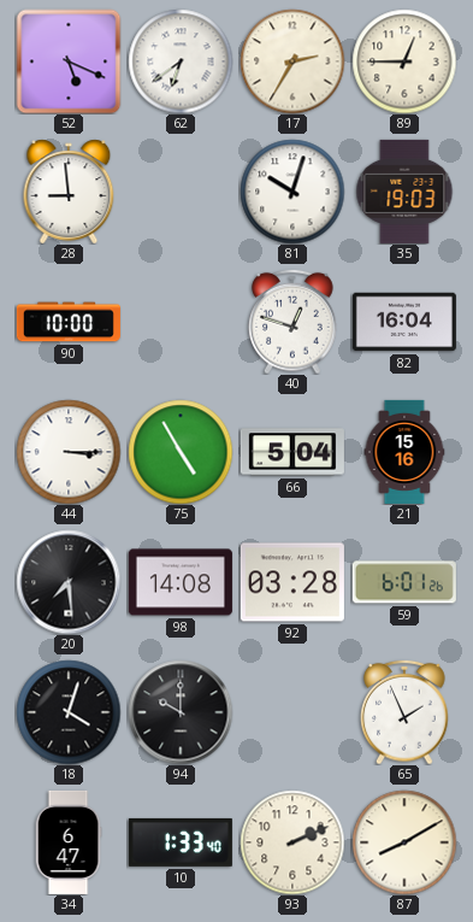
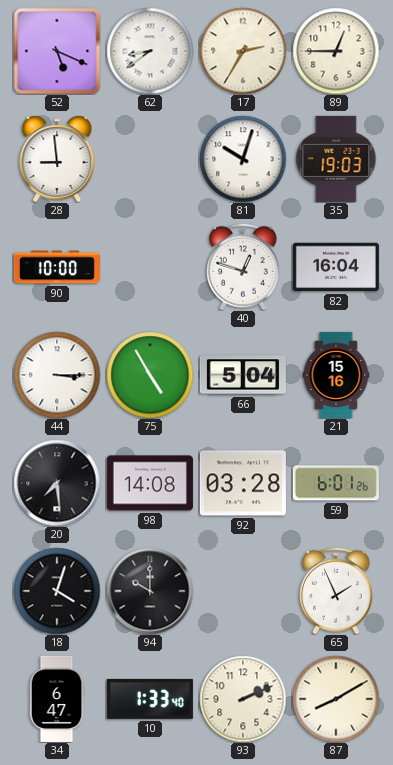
62: 6:39 -> 8:39
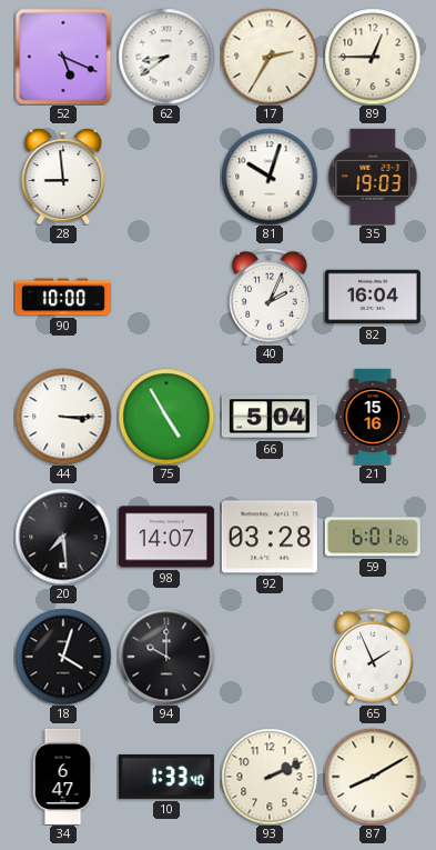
40: 12:48 -> 2:04
98: 14:08 -> 14:07
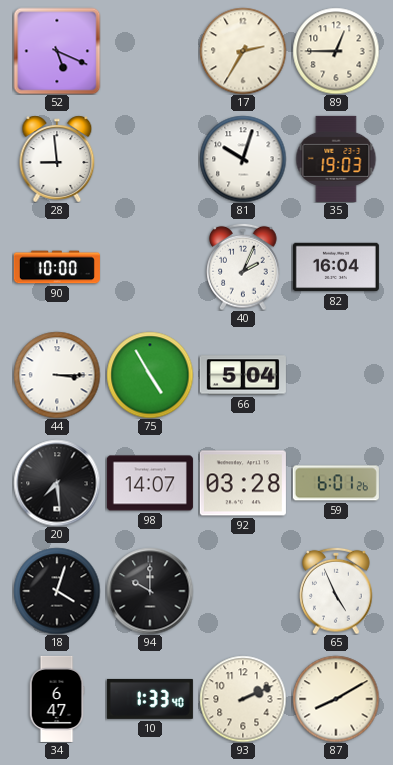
62: 8:39 -> none
21: 15:16 -> none
65: 1:56 -> 4:56
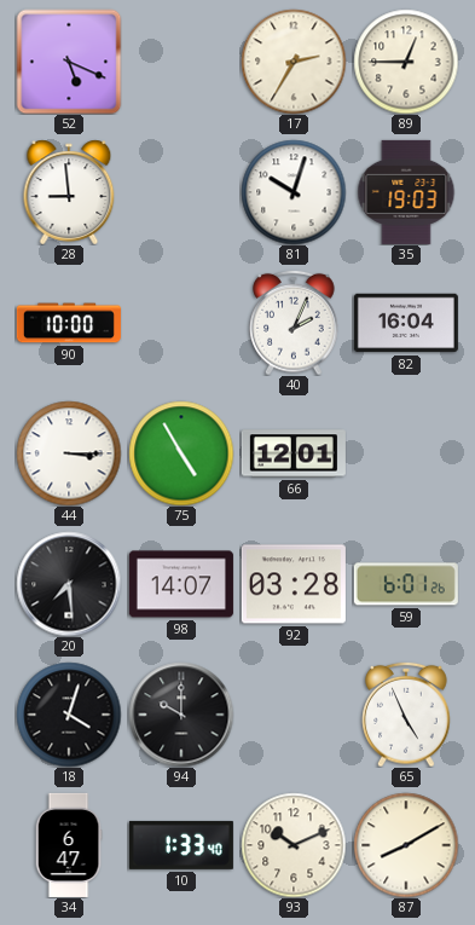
66: 5:04 -> 12:01
93: 2:11 -> 10:11
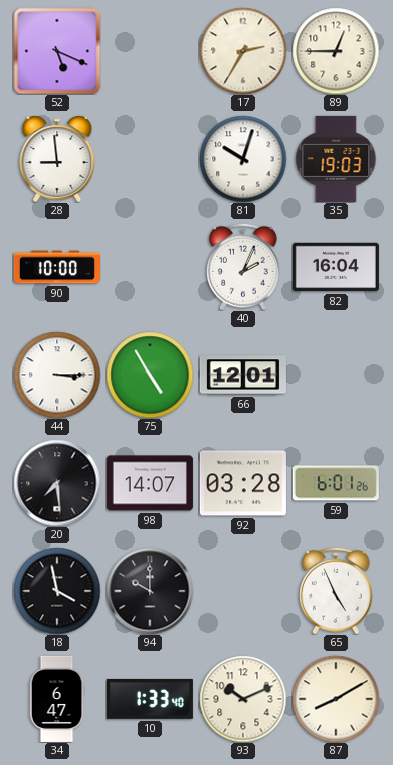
18: 4:03 -> 3:58
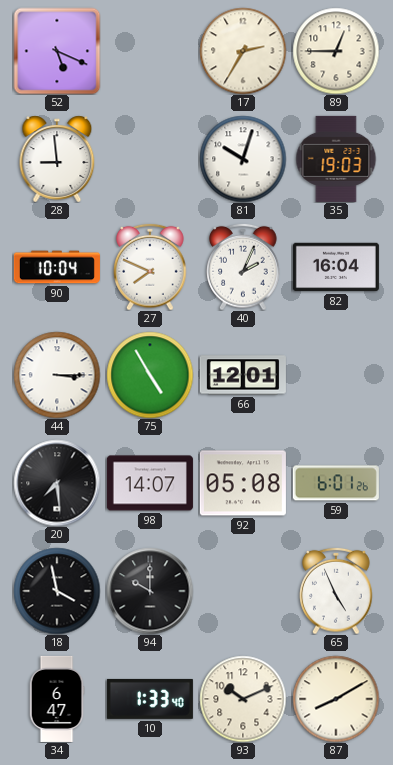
90: 10:00 -> 10:04
27: none -> 7:49
92: 03:28 -> 05:08
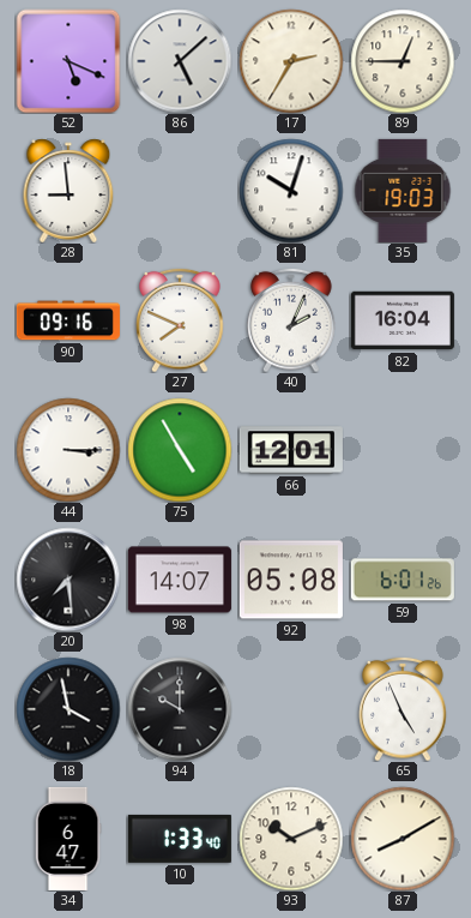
86: none -> 5:08
90: 10:04 -> 09:16
